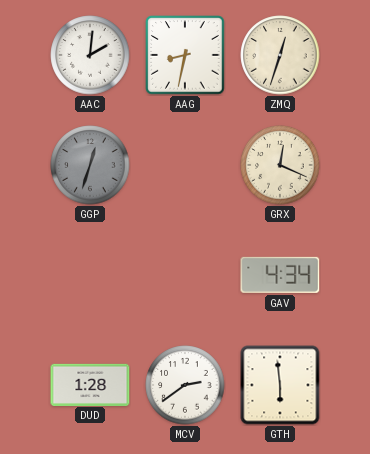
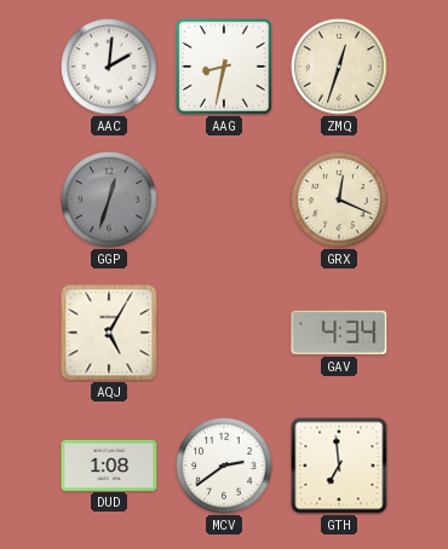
AQJ: none -> 5:05
DUD: 1:28 -> 1:08
GTH: 5:59 -> 6:59
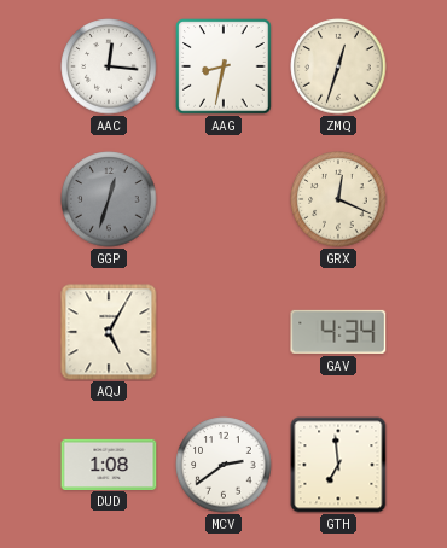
AAC: 2:01 -> 12:16
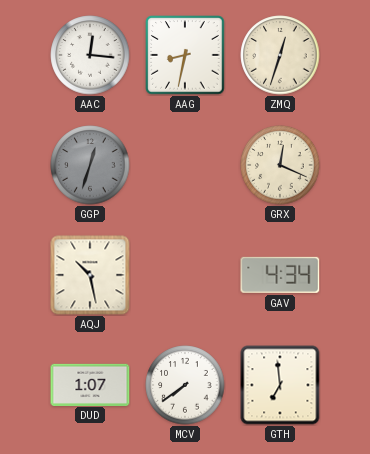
AQJ: 5:05 -> 10:28
DUD: 1:08 -> 1:07
MCV: 2:39 -> 7:39
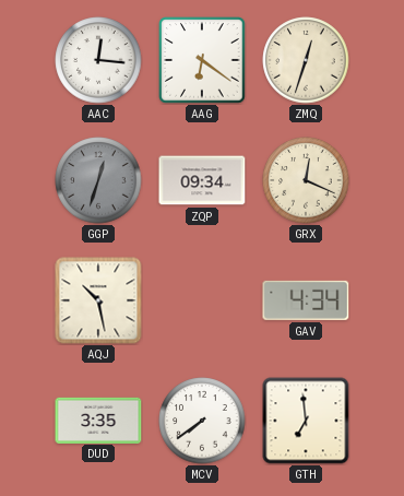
AAG: 8:32 -> 6:21
ZQP: none -> 09:34
DUD: 1:07 -> 3:35
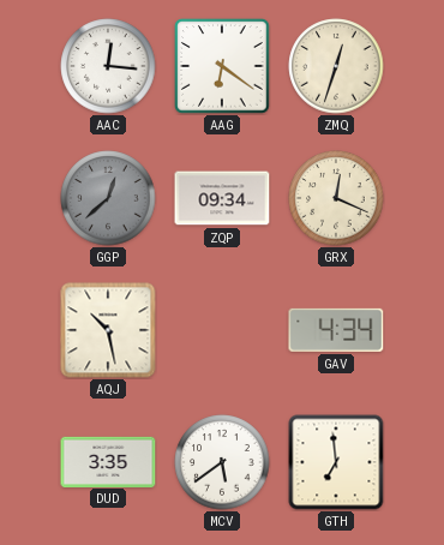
GGP: 12:33 -> 12:38
MCV: 7:39 -> 5:39
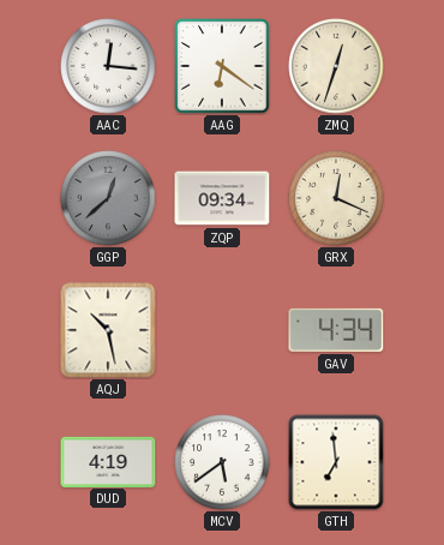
DUD: 3:35 -> 4:19
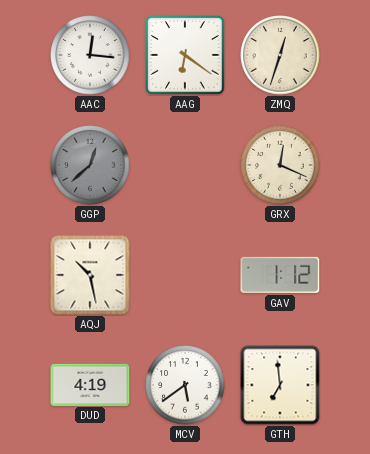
ZQP: 09:34 -> none
GAV: 4:34 -> 1:12
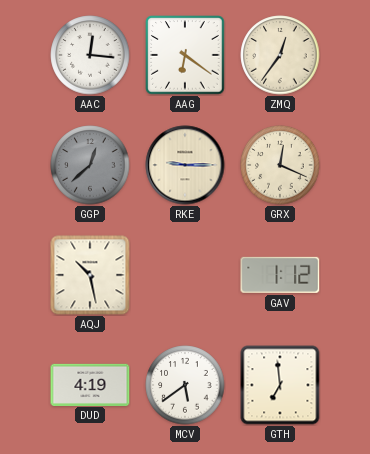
ZMQ: 12:33 -> 12:36
RKE: none -> 9:15
